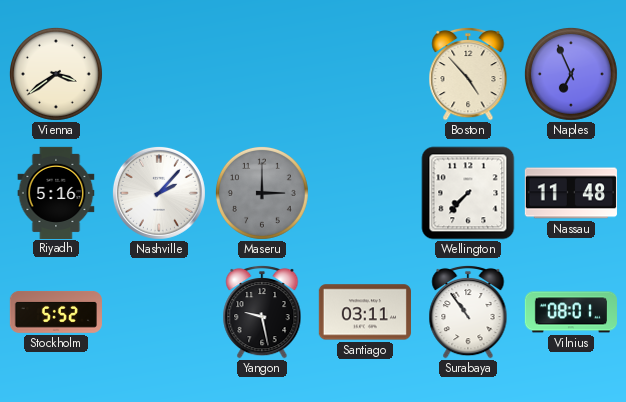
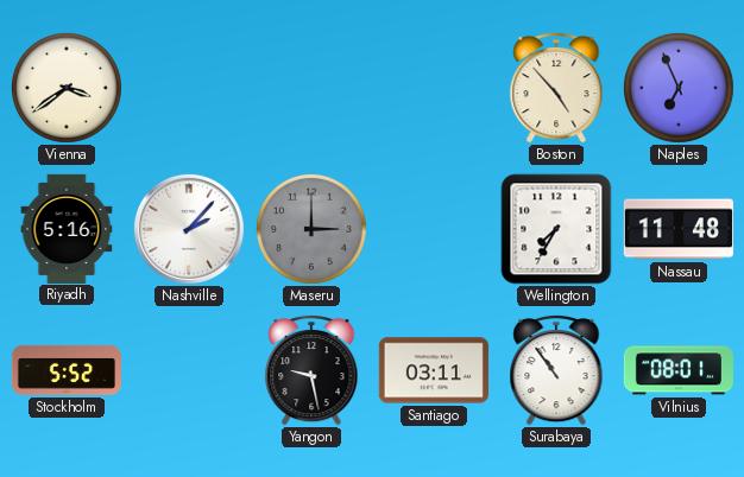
Wellington: 7:37 -> 7:35
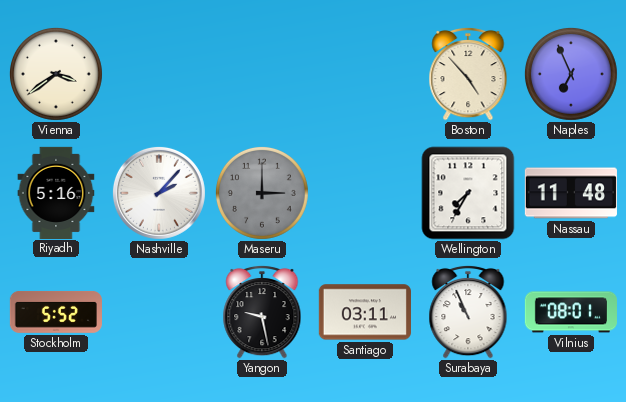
Surabaya: 10:54 -> 10:56
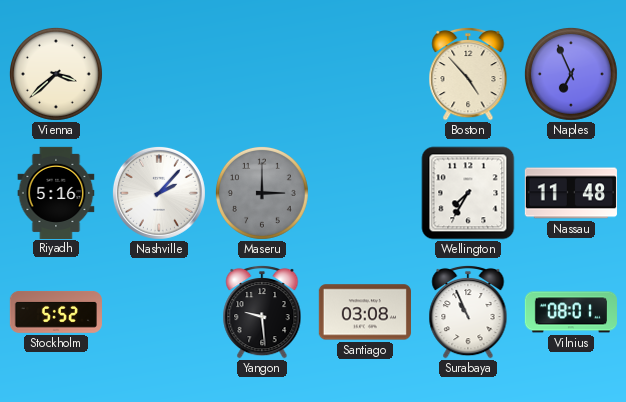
Vienna: 3:39 -> 3:38
Yangon: 9:28 -> 9:29
Santiago: 03:11 -> 03:08
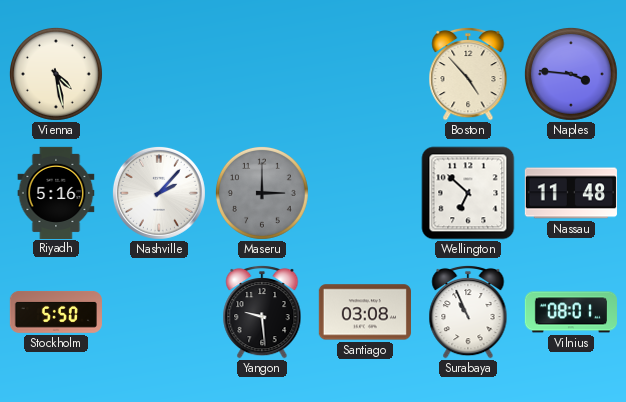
Vienna: 3:38 -> 4:28
Naples: 6:56 -> 3:46
Wellington: 7:35 -> 6:52
Stockholm: 5:52 -> 5:50
